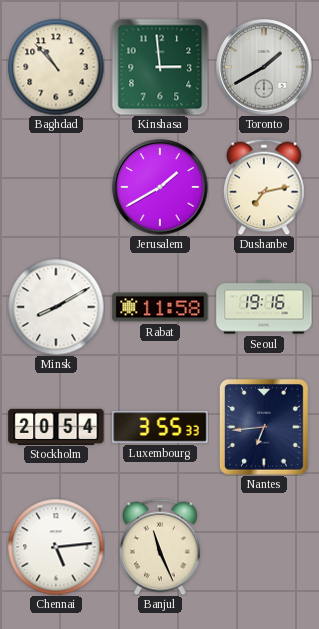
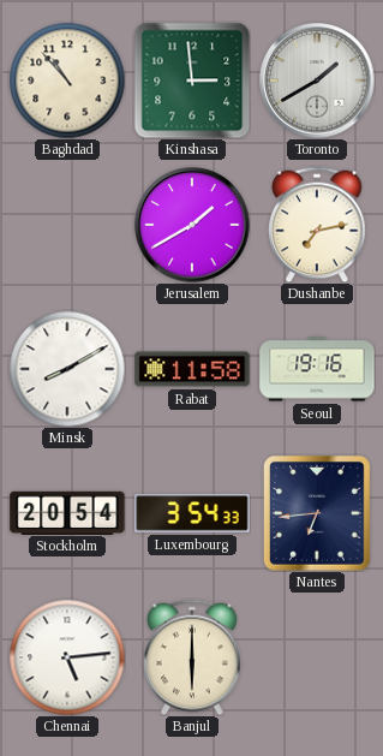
Luxembourg: 3:55 -> 3:54
Banjul: 11:26 -> 6:00
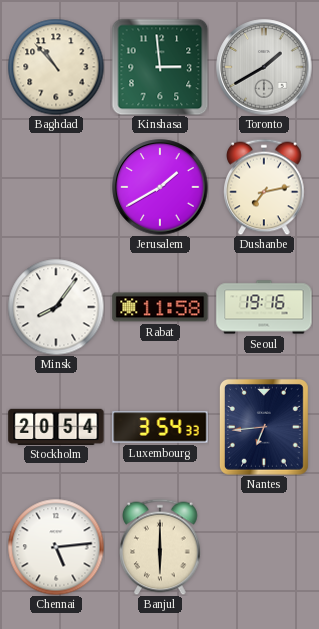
Minsk: 8:10 -> 8:06
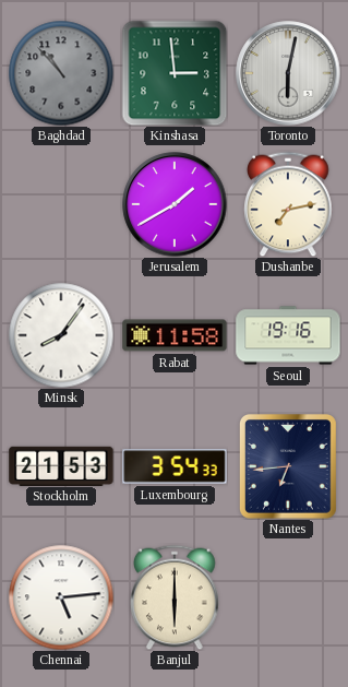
Baghdad dial: cream -> grey
Toronto: 1:40 -> 6:02
Stockholm: 20:54 -> 21:53
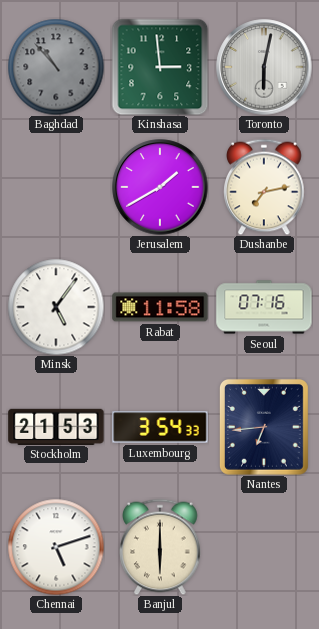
Minsk: 8:06 -> 5:06
Seoul: 19:16 -> 07:16
Chennai: 5:14 -> 5:12
